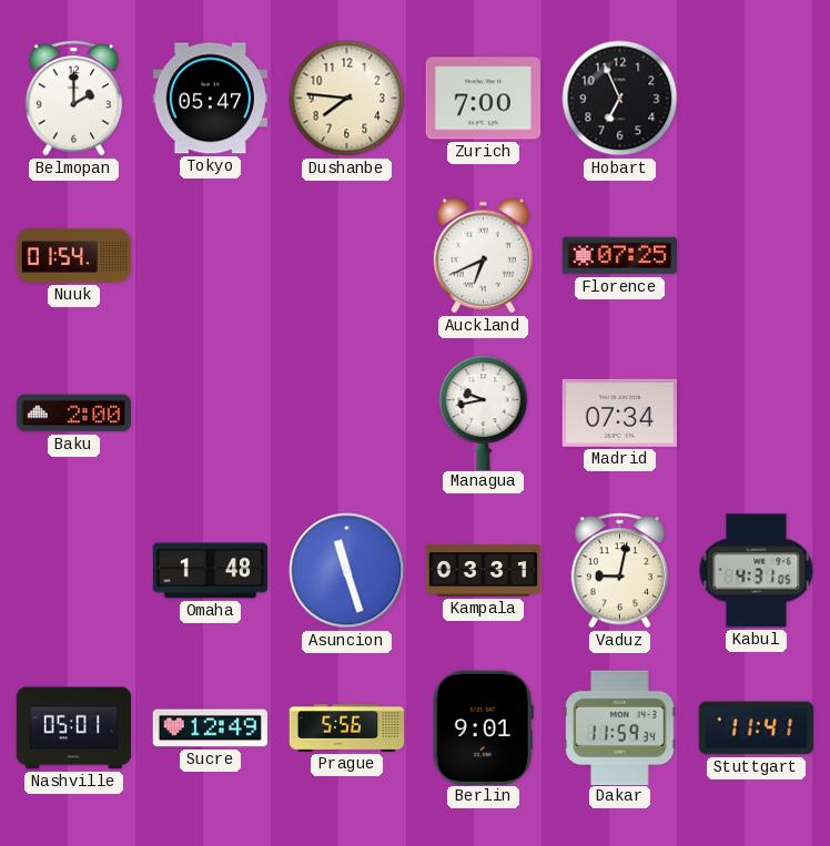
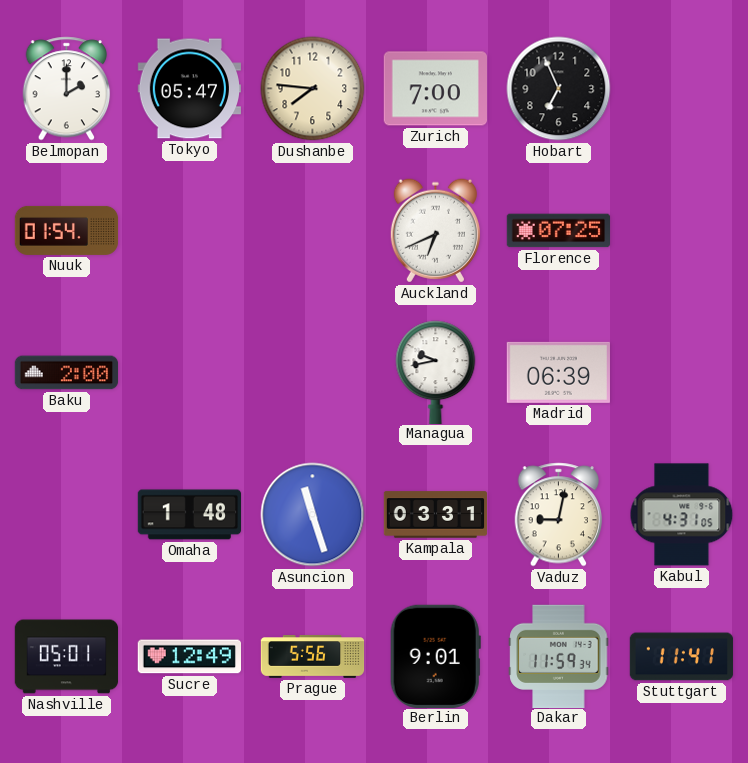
Madrid: 07:34 -> 06:39
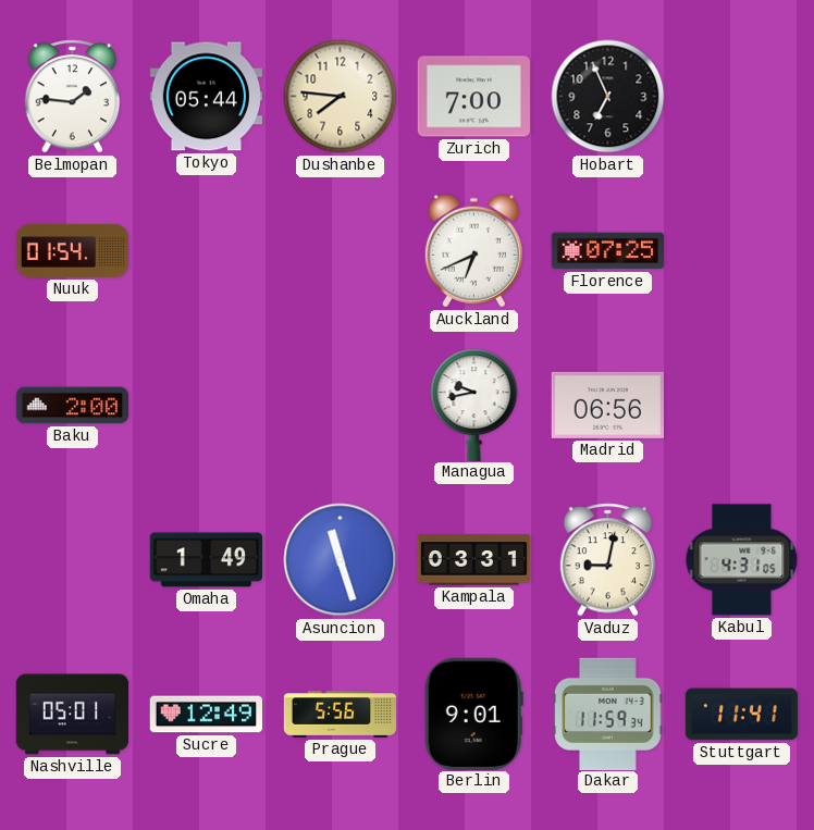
Belmopan: 2:00 -> 1:46
Tokyo: 05:47 -> 05:44
Madrid: 06:39 -> 06:56
Omaha: 1:48 -> 1:49
